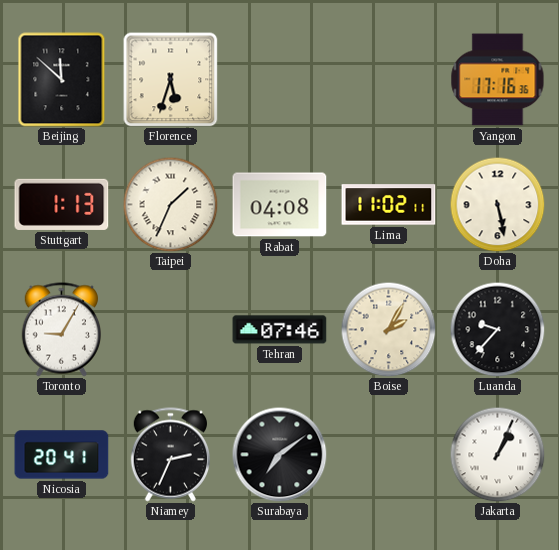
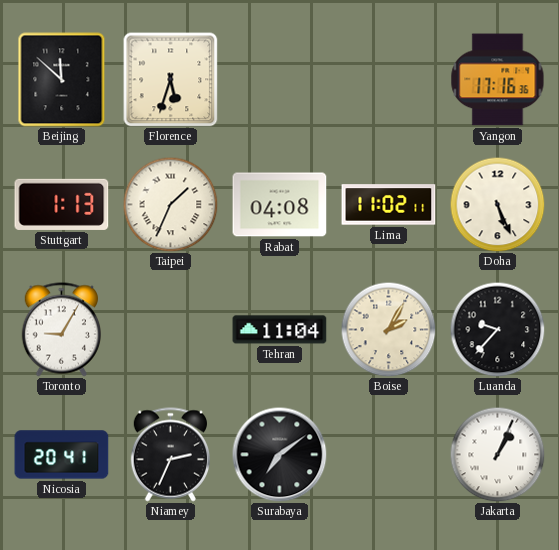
Doha: 5:28 -> 5:26
Tehran: 07:46 -> 11:04
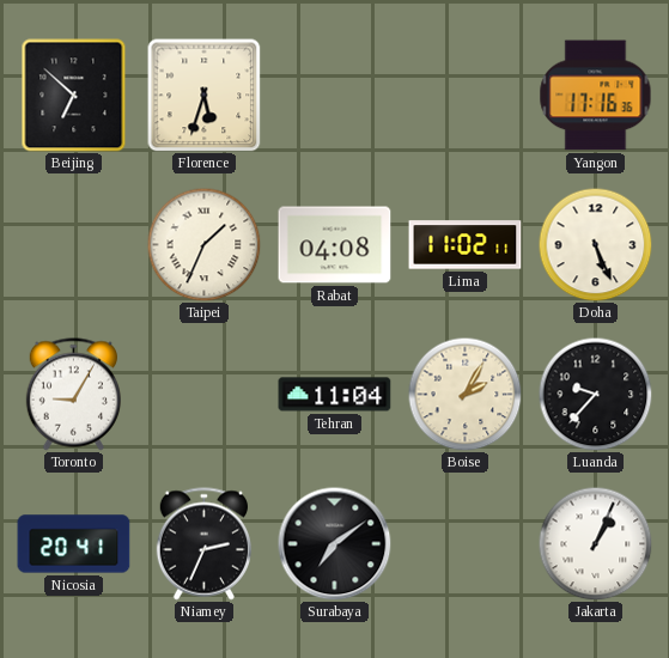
Beijing: 11:52 -> 6:52
Stuttgart: 1:13 -> none
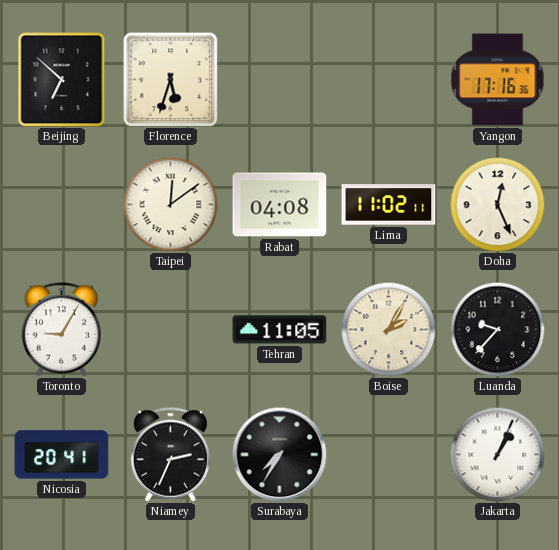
Taipei: 1:34 -> 12:09
Doha: 5:26 -> 12:26
Tehran: 11:04 -> 11:05
Surabaya: 7:09 -> 7:35
